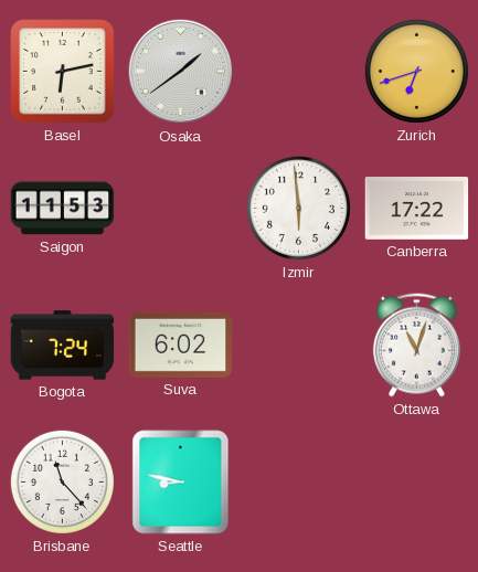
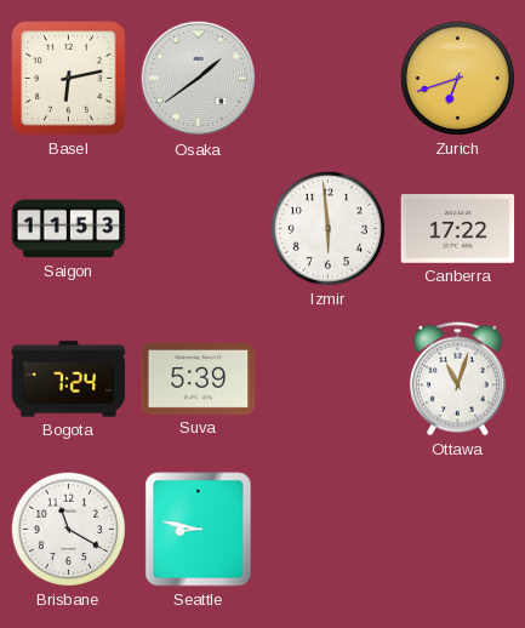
Suva: 6:02 -> 5:39
Brisbane: 11:23 -> 11:20
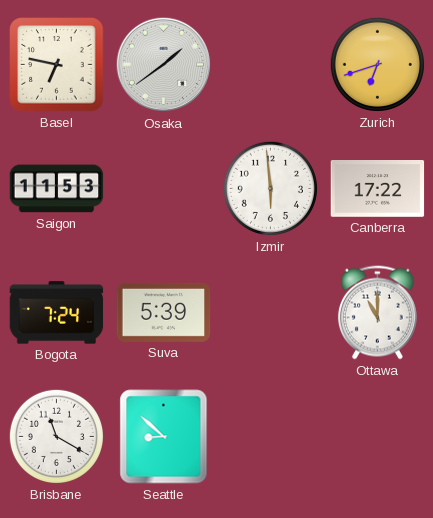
Basel: 6:13 -> 6:47
Ottawa: 11:03 -> 11:00
Seattle: 8:47 -> 8:52
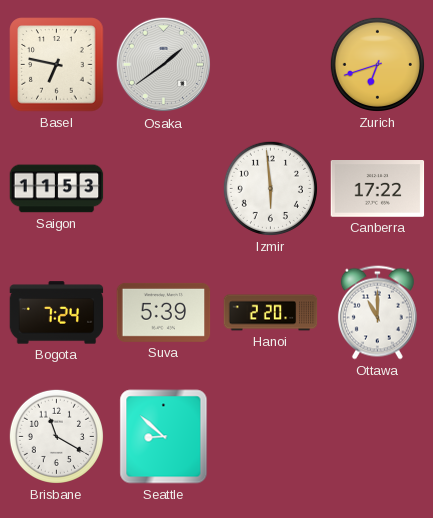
Hanoi: none -> 2:20
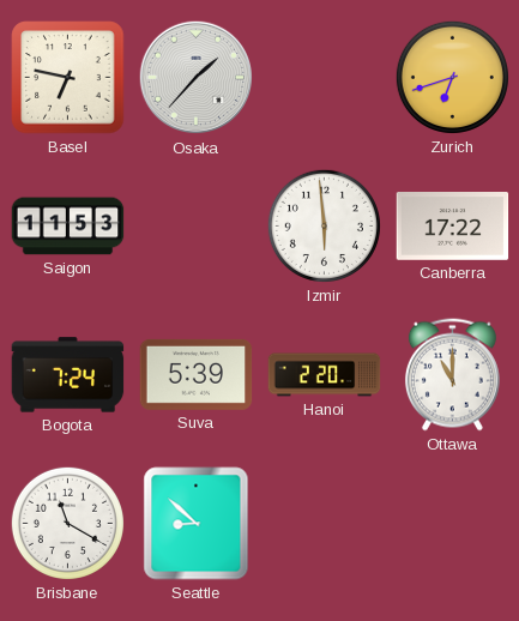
Osaka: 1:39 -> 1:37
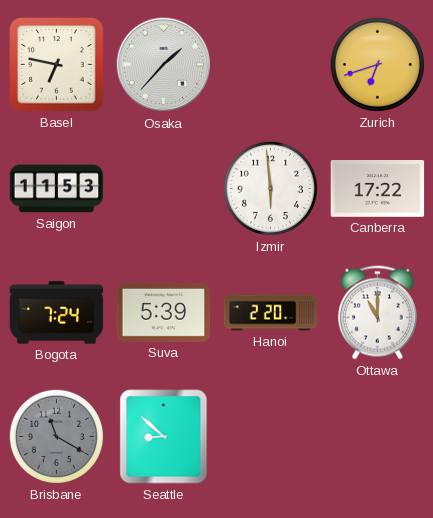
Brisbane dial: white -> grey
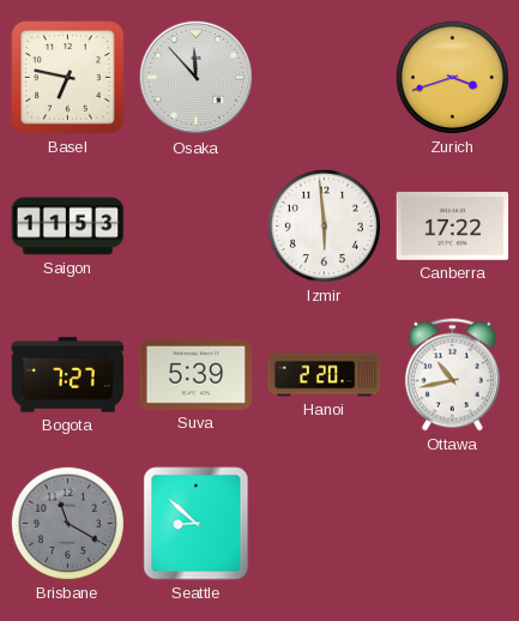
Osaka: 1:37 -> 11:53
Zurich: 6:42 -> 3:42
Bogota: 7:24 -> 7:27
Ottawa: 11:00 -> 10:43
